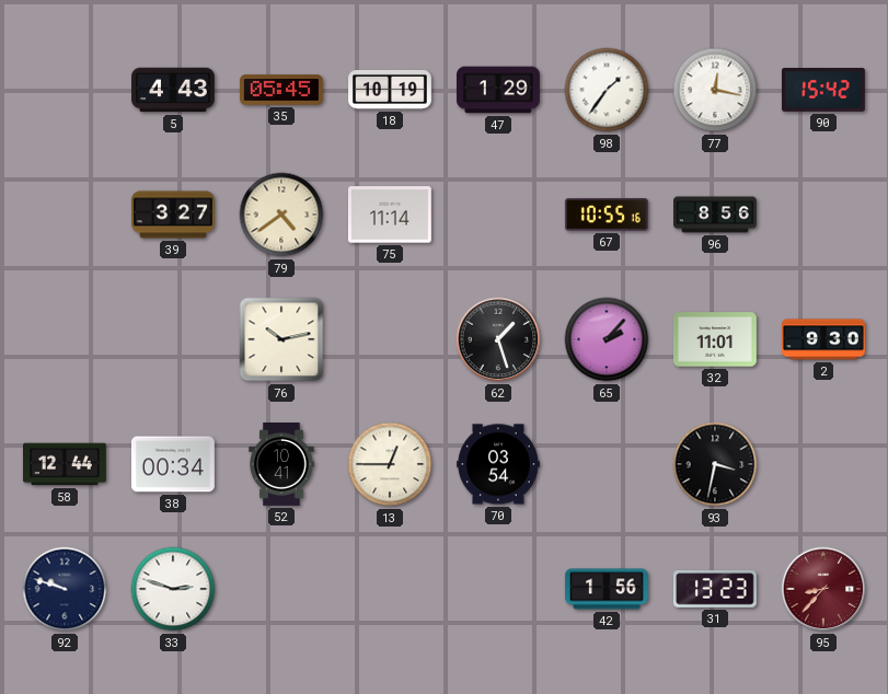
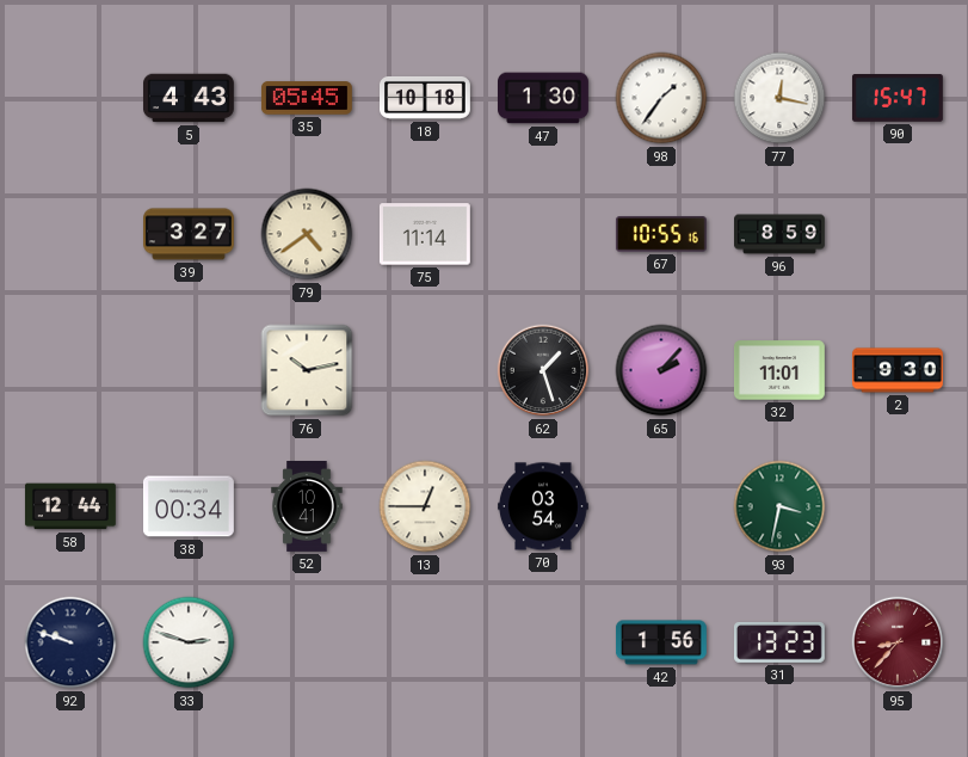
18: 10:19 -> 10:18
47: 1:29 -> 1:30
90: 15:42 -> 15:47
96: 8:56 -> 8:59
93 dial: black -> green
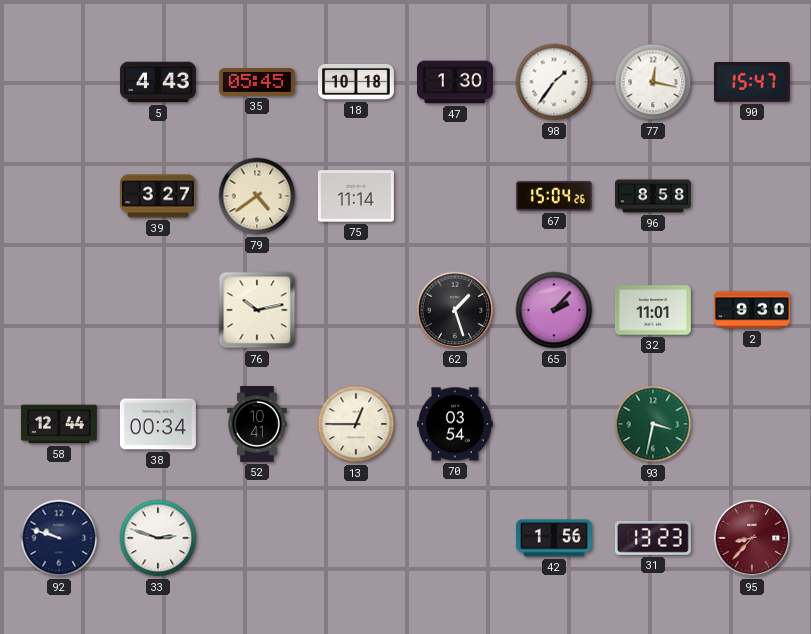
67: 10:55 -> 15:04
96: 8:59 -> 8:58
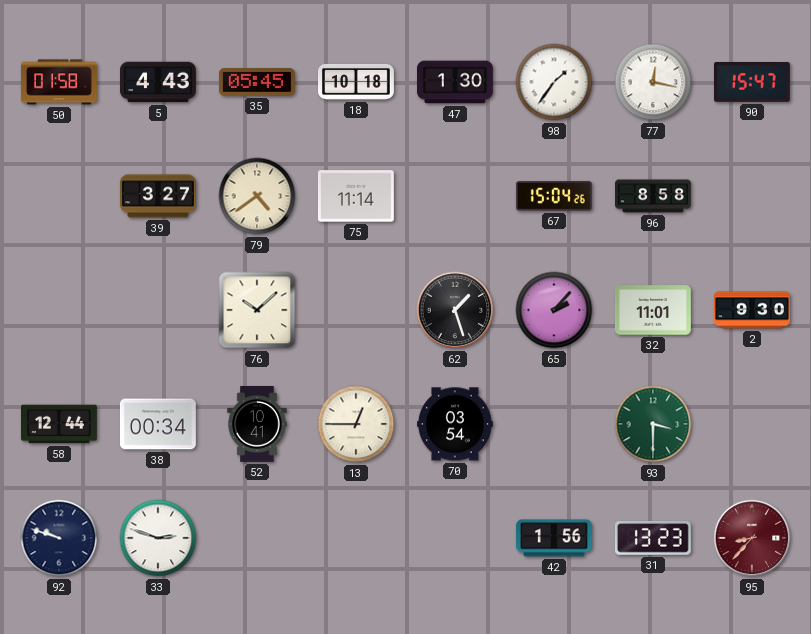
50: none -> 01:58
76: 10:13 -> 10:08
93: 3:32 -> 3:30
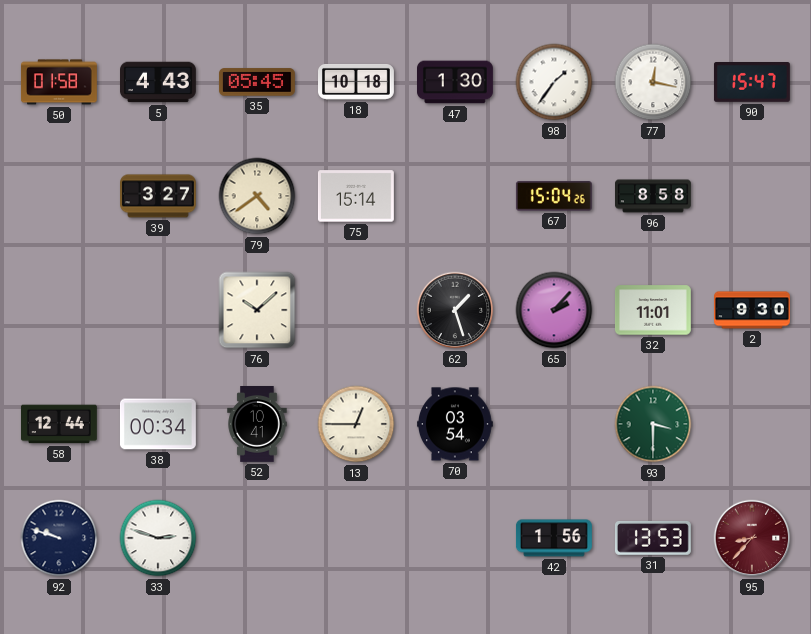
75: 11:14 -> 15:14
31: 13:23 -> 13:53
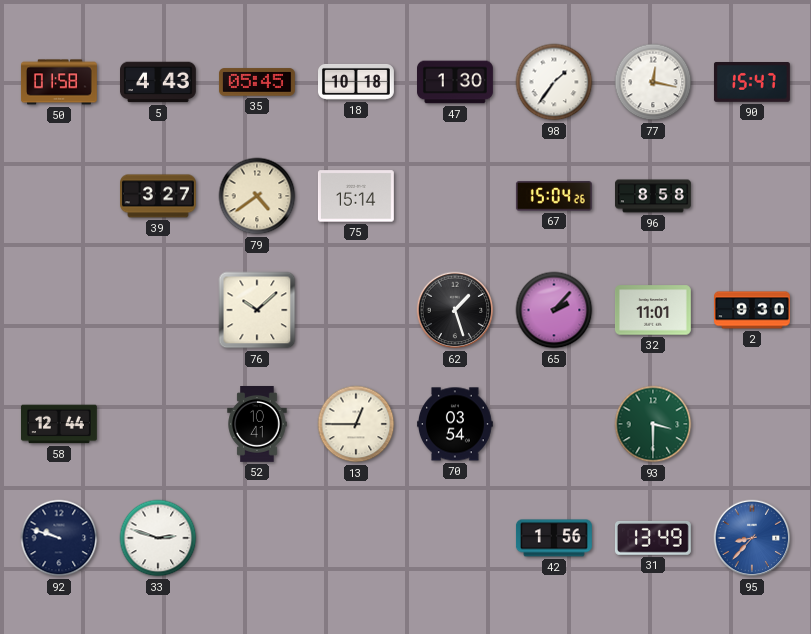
38: 00:34 -> none
31: 13:53 -> 13:49
95 dial: burgundy -> blue
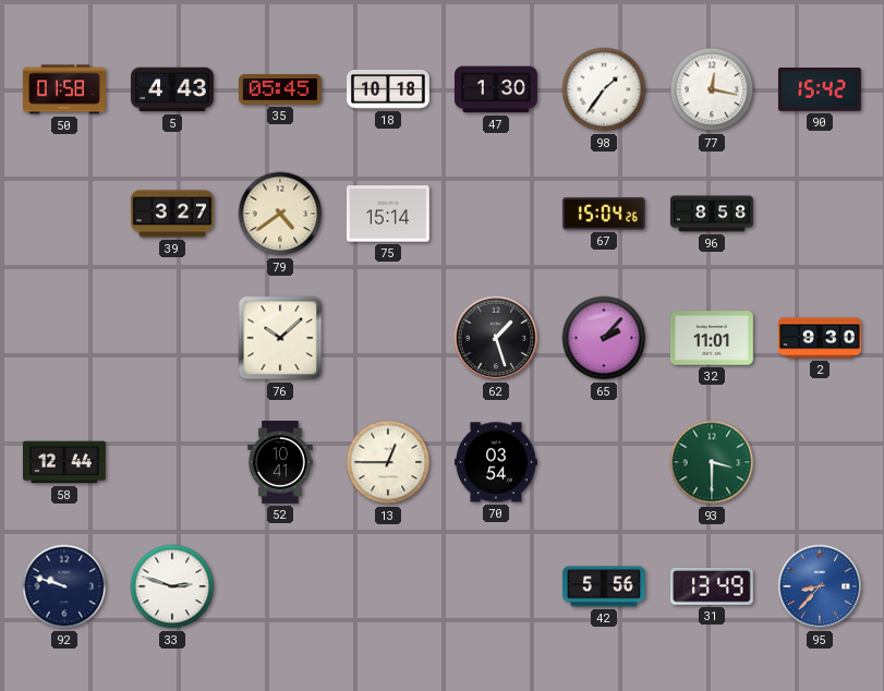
90: 15:47 -> 15:42
42: 1:56 -> 5:56
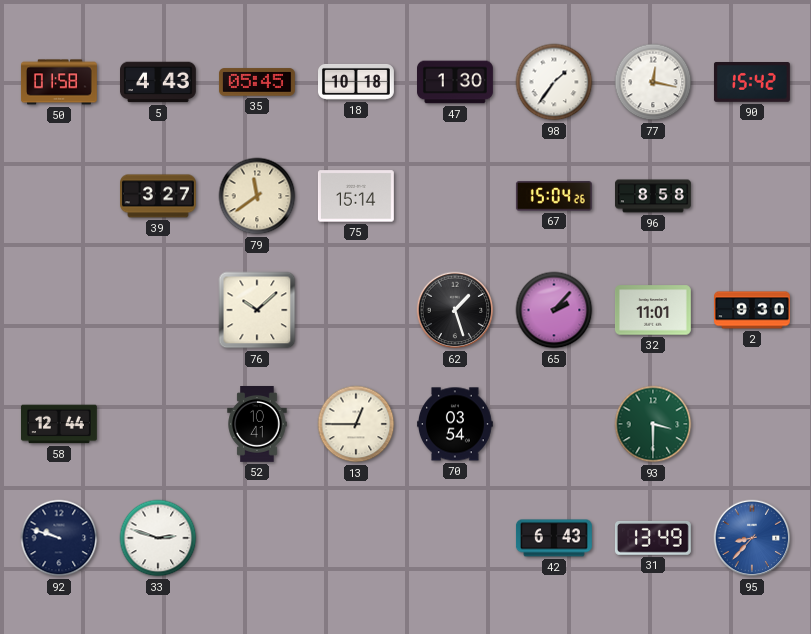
79: 4:39 -> 11:39
42: 5:56 -> 6:43
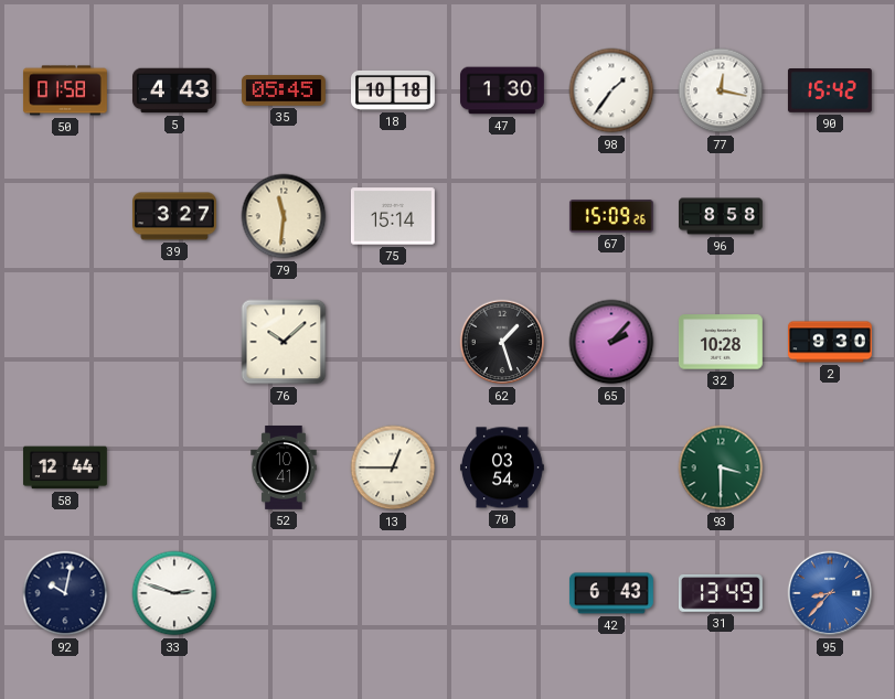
79: 11:39 -> 11:31
67: 15:04 -> 15:09
32: 11:01 -> 10:28
92: 9:48 -> 10:02
